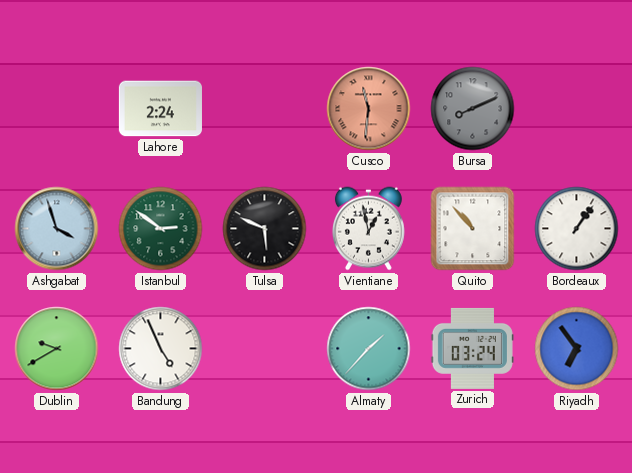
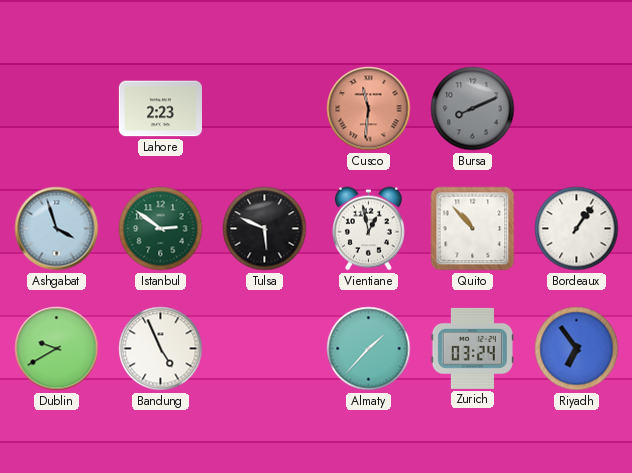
Lahore: 2:24 -> 2:23
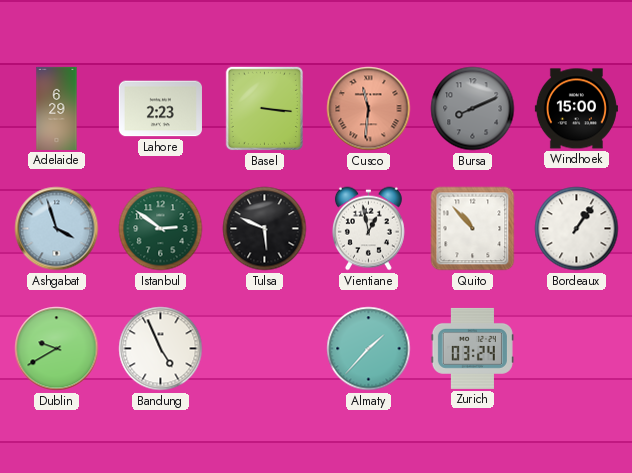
Adelaide: none -> 6:29
Basel: none -> 3:16
Windhoek: none -> 15:00
Riyadh: 6:54 -> none
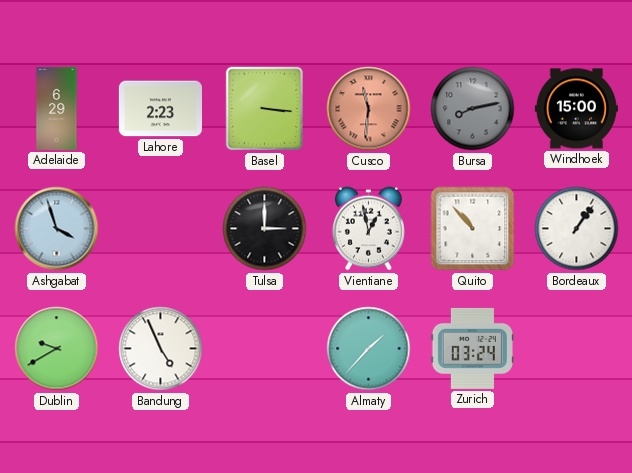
Bursa: 8:11 -> 8:13
Istanbul: 2:51 -> none
Tulsa: 5:49 -> 3:00
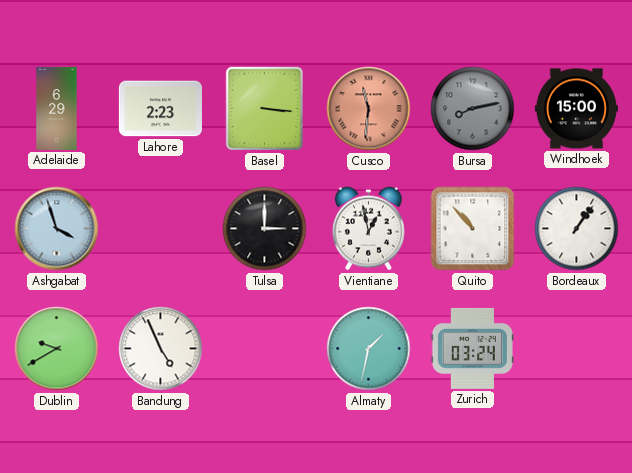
Almaty: 1:37 -> 1:32
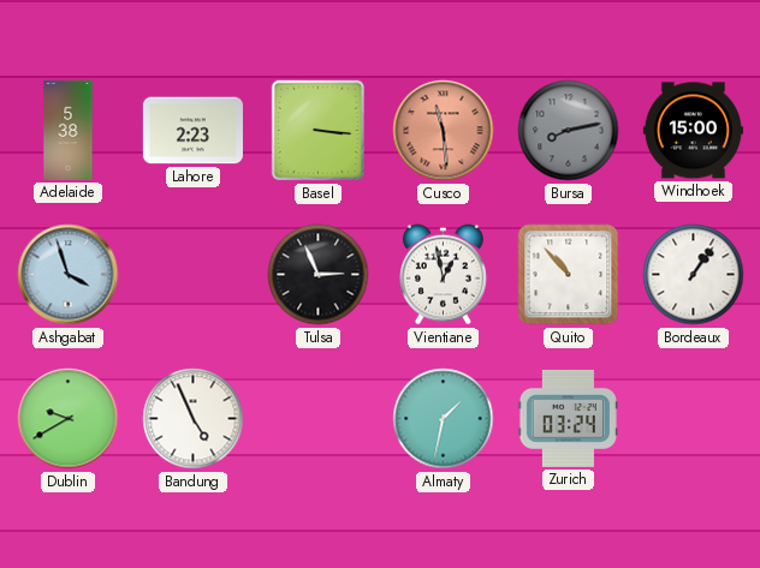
Adelaide: 6:29 -> 5:38
Cusco: 11:31 -> 11:29
Tulsa: 3:00 -> 2:56
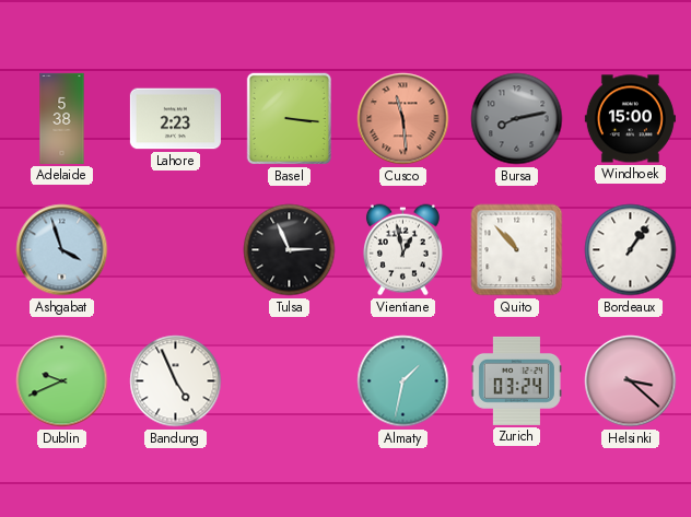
Dublin: 9:40 -> 9:41
Helsinki: none -> 3:22
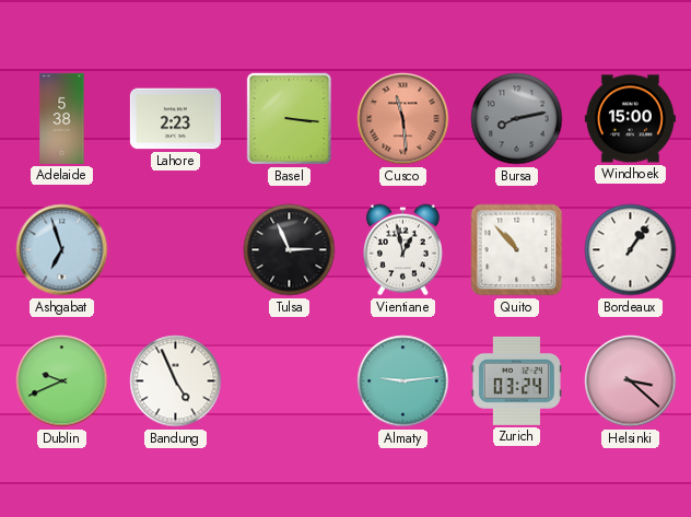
Ashgabat: 3:57 -> 6:57
Almaty: 1:32 -> 9:14
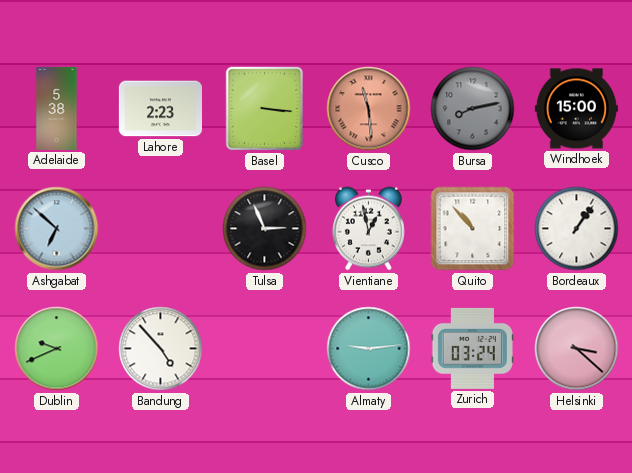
Ashgabat: 6:57 -> 6:52
Bandung: 4:56 -> 4:53
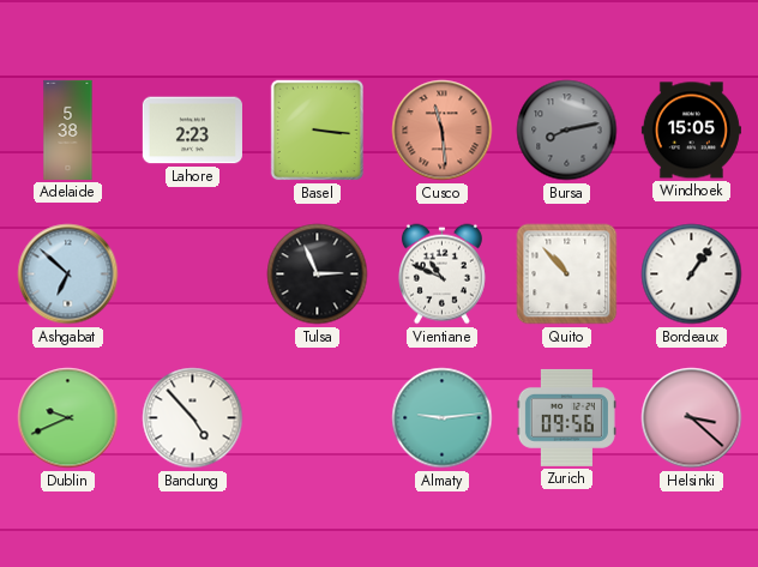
Windhoek: 15:00 -> 15:05
Vientiane: 12:58 -> 10:49
Zurich: 03:24 -> 09:56
